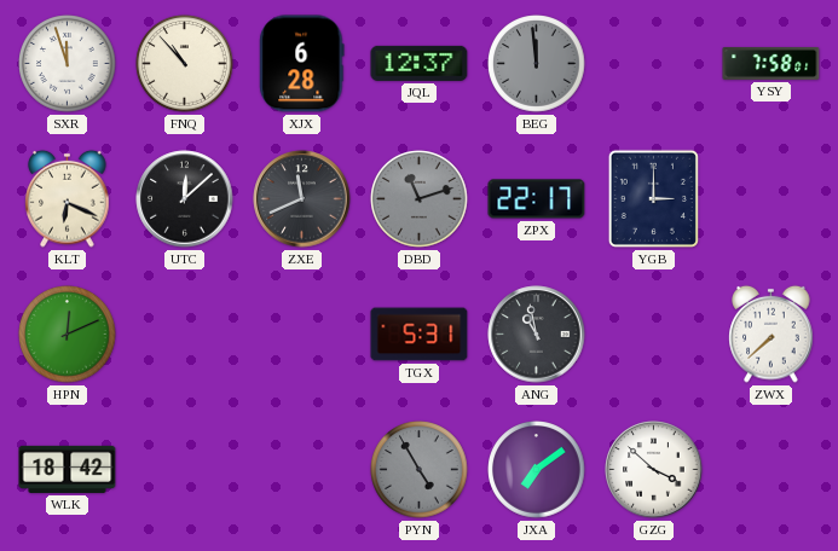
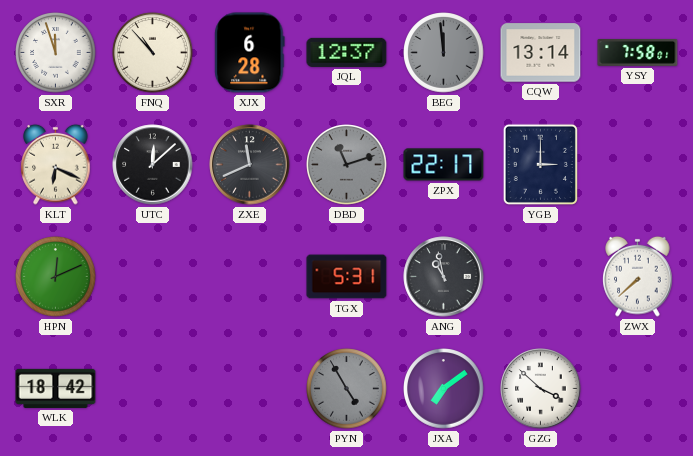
CQW: none -> 13:14
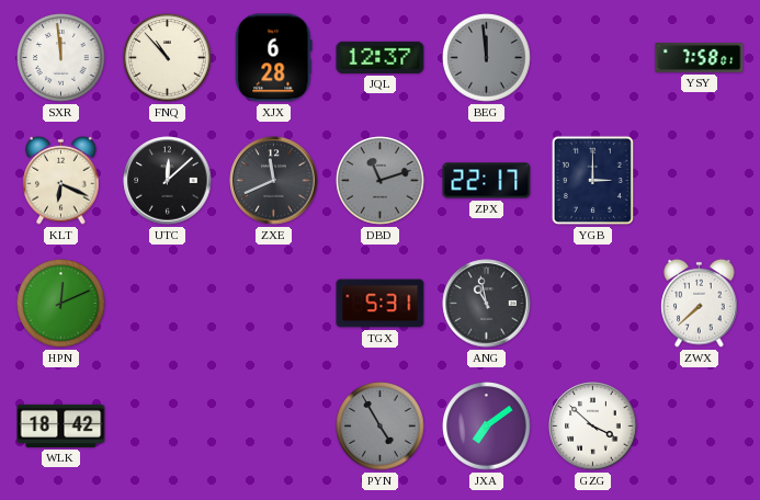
SXR: 11:57 -> 11:59
CQW: 13:14 -> none
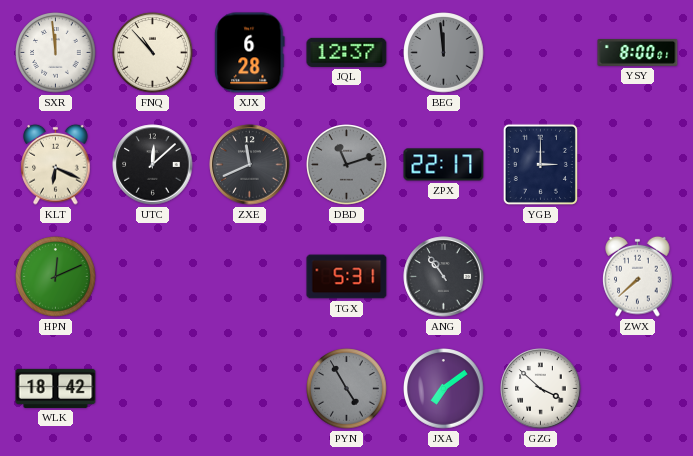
YSY: 7:58 -> 8:00
ANG: 10:58 -> 10:54
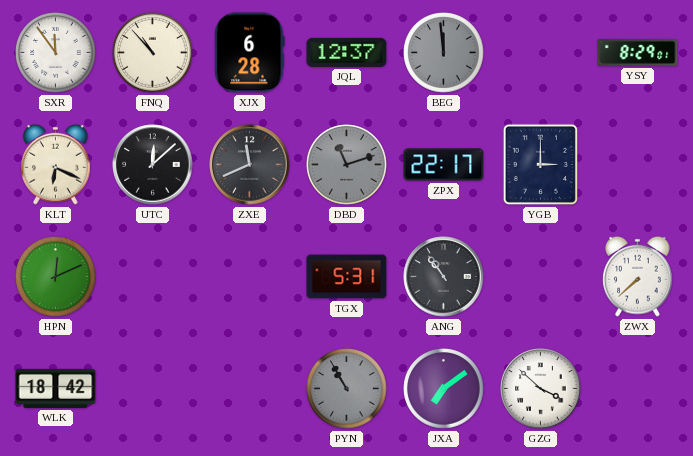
SXR: 11:59 -> 11:54
YSY: 8:00 -> 8:29
PYN: 4:55 -> 10:55
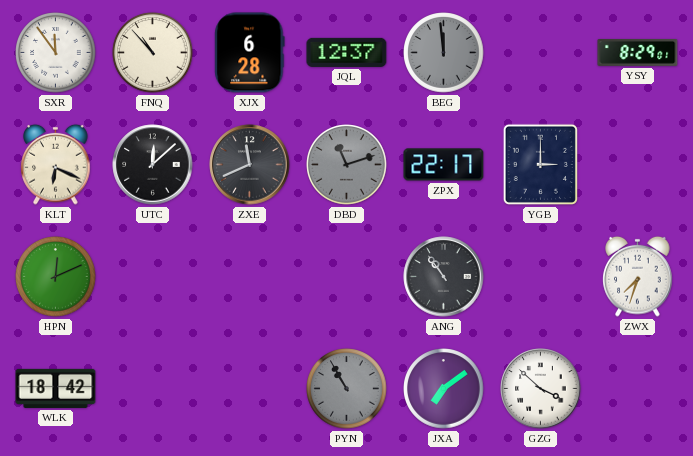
TGX: 5:31 -> none
ZWX: 7:38 -> 7:33
